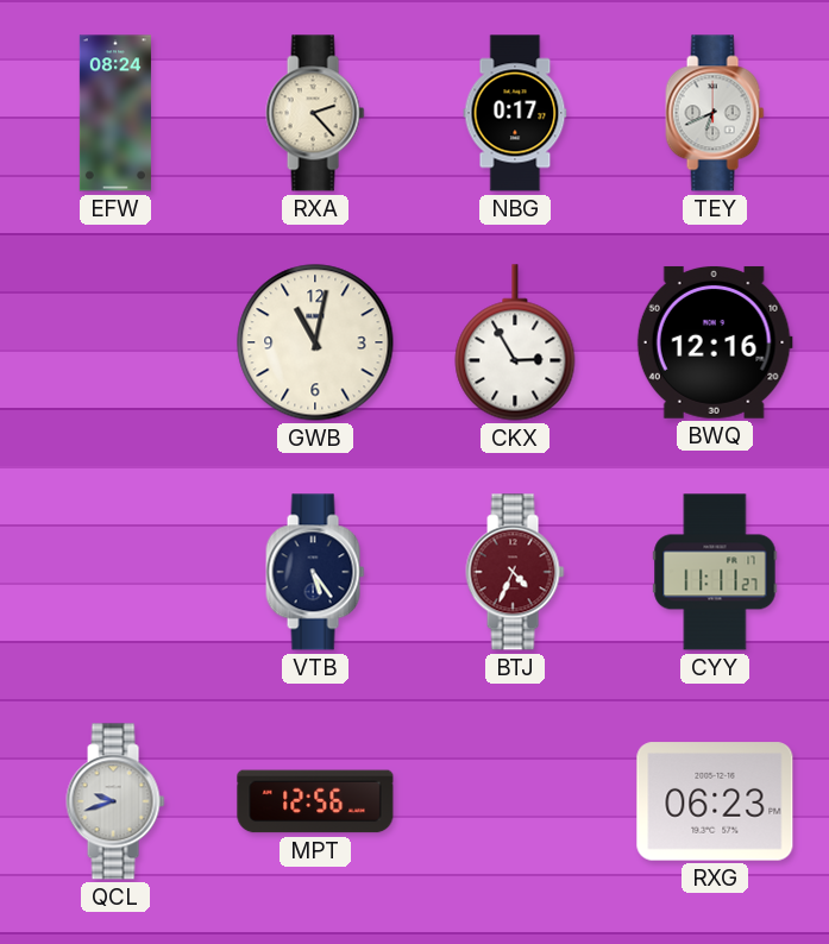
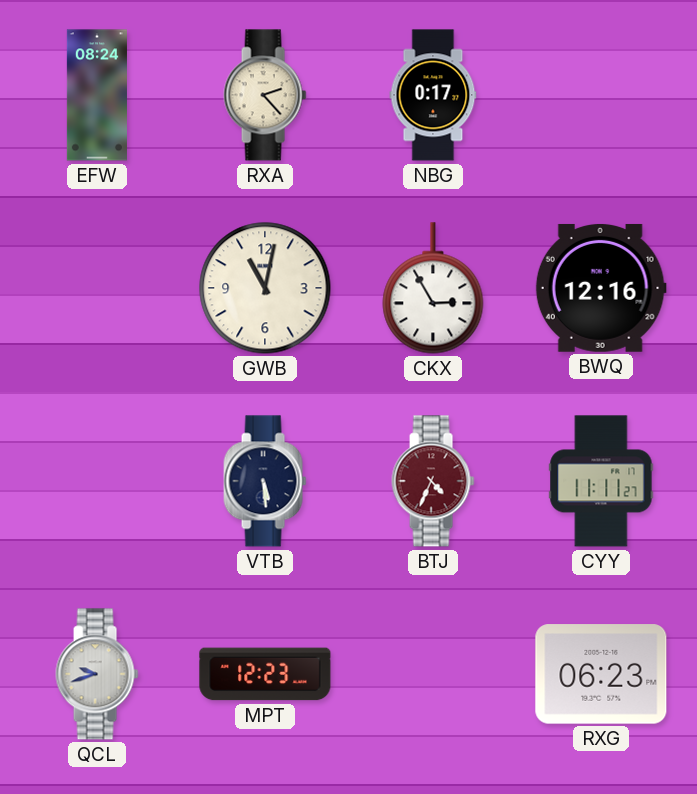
TEY: 6:41 -> none
VTB: 5:24 -> 5:29
MPT: 12:56 -> 12:23
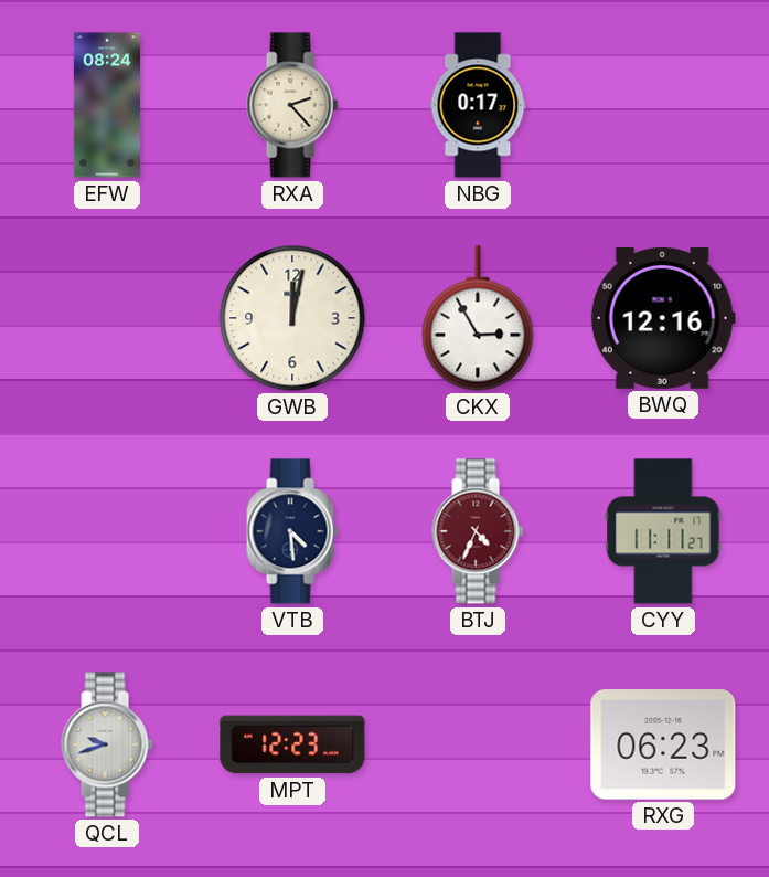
GWB: 11:02 -> 12:02
VTB: 5:29 -> 4:29
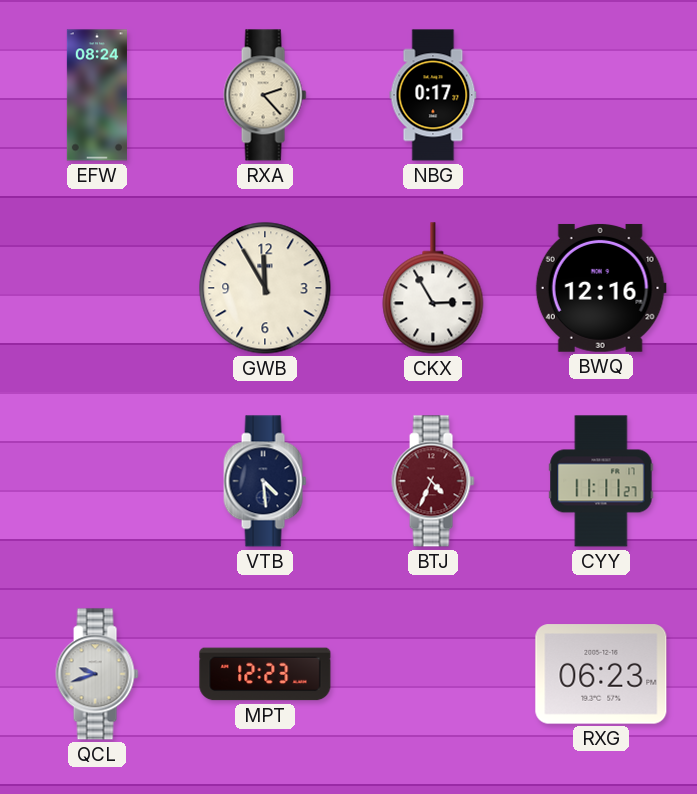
GWB: 12:02 -> 11:55
